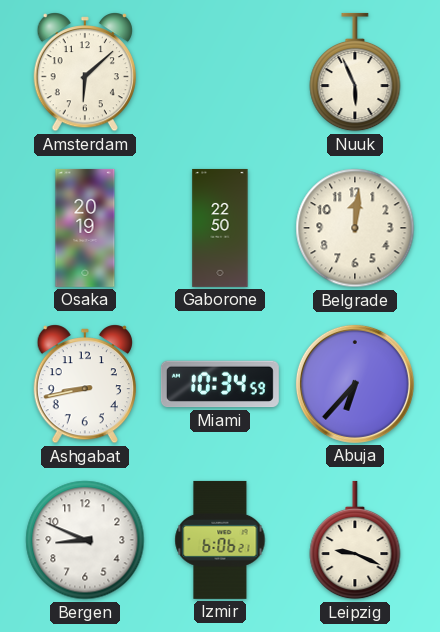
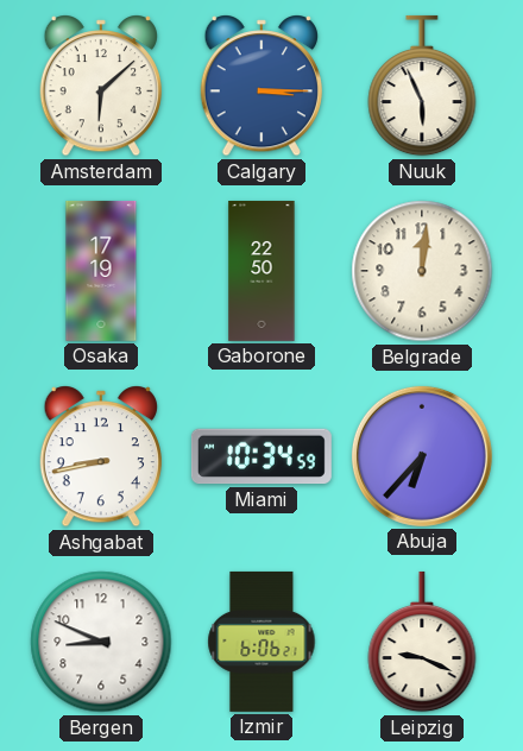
Calgary: none -> 3:15
Osaka: 20:19 -> 17:19
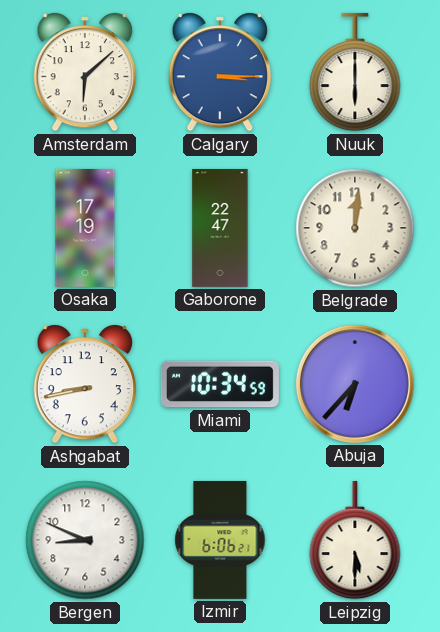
Nuuk: 5:56 -> 6:00
Gaborone: 22:50 -> 22:47
Leipzig: 9:19 -> 5:30
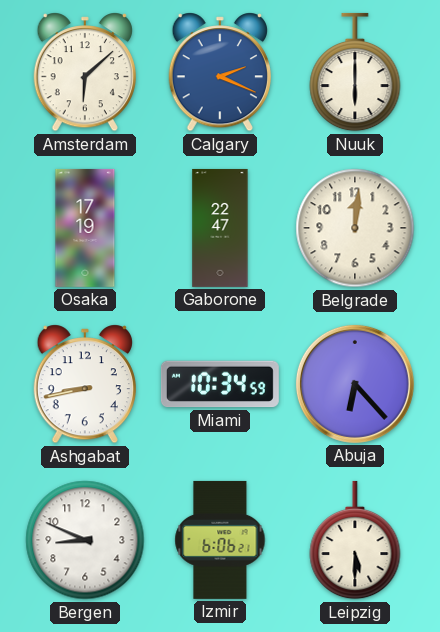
Calgary: 3:15 -> 2:19
Abuja: 6:37 -> 6:23
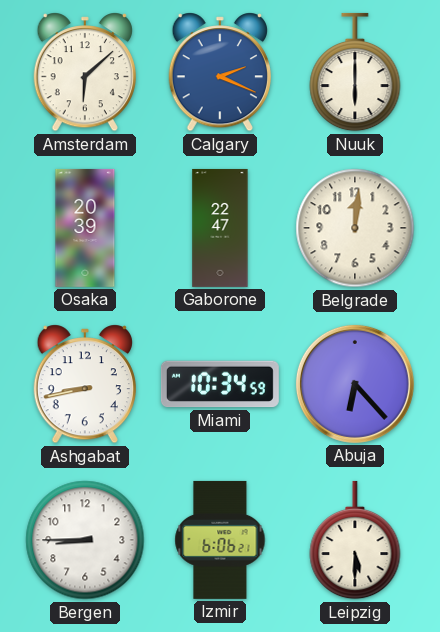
Osaka: 17:19 -> 20:39
Bergen: 8:49 -> 8:45
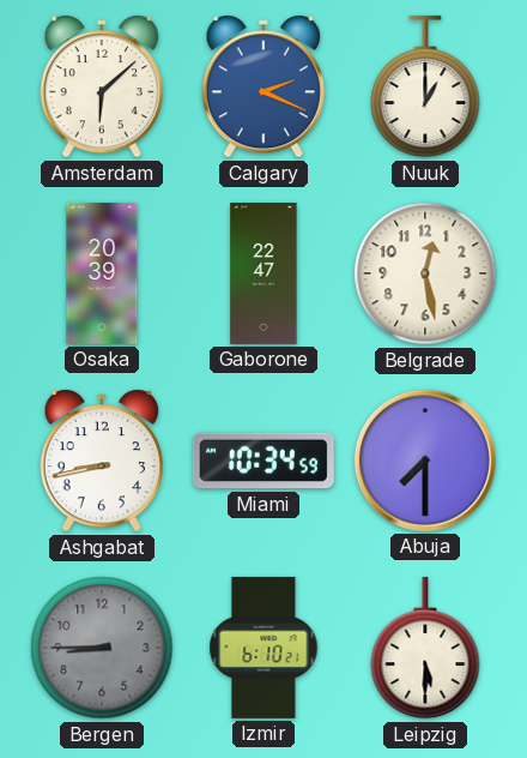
Nuuk: 6:00 -> 1:00
Belgrade: 12:01 -> 12:28
Abuja: 6:23 -> 7:30
Bergen dial: white -> grey
Izmir: 6:06 -> 6:10
